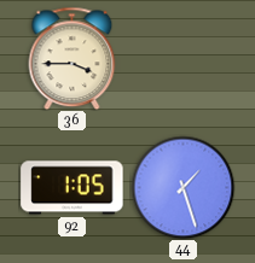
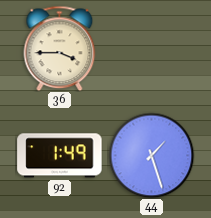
92: 1:05 -> 1:49
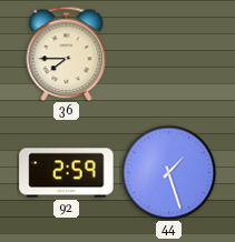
36: 3:45 -> 7:45
92: 1:49 -> 2:59
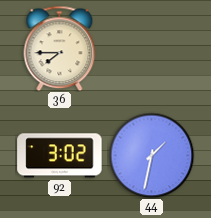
92: 2:59 -> 3:02
44: 1:27 -> 1:32
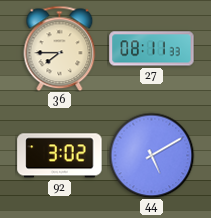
27: none -> 08:11
44: 1:32 -> 5:10
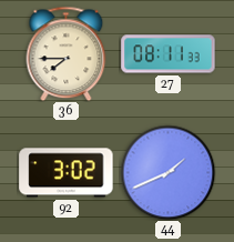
44: 5:10 -> 1:41
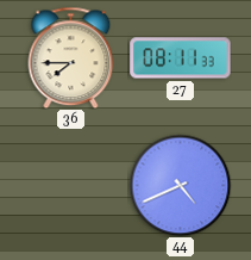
92: 3:02 -> none
44: 1:41 -> 4:41
